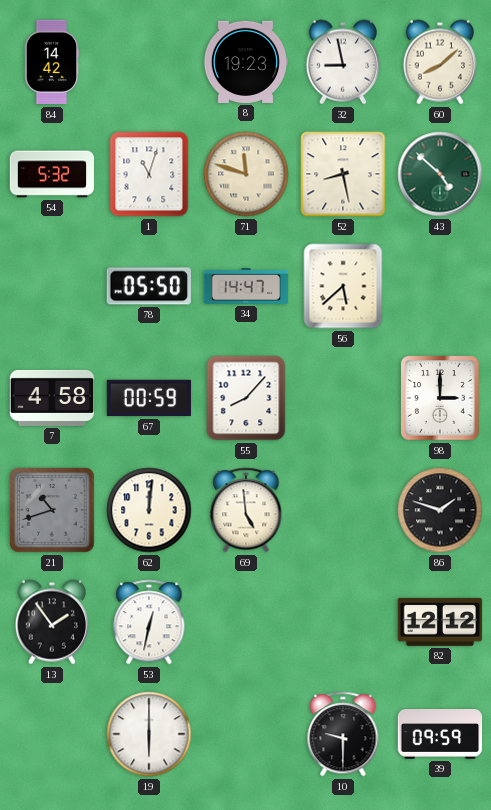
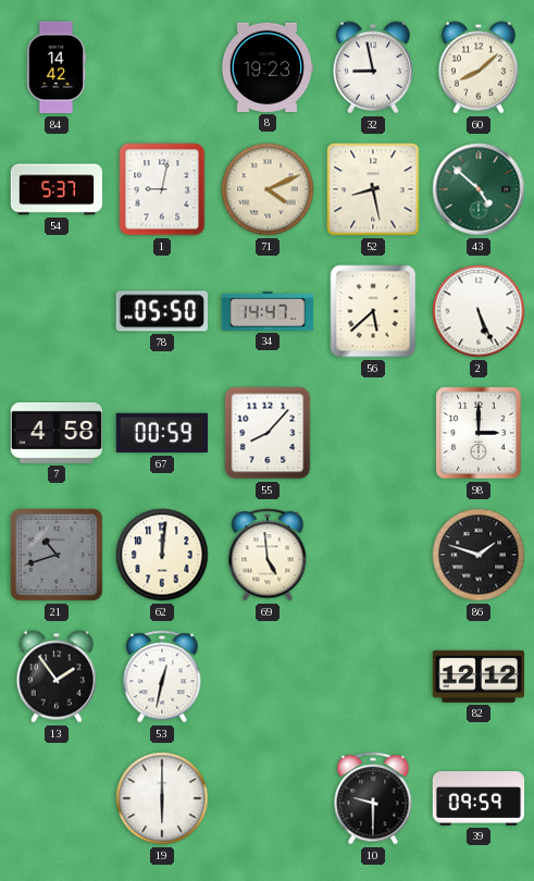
54: 5:32 -> 5:37
1: 11:03 -> 9:02
71: 11:48 -> 4:11
2: none -> 5:26
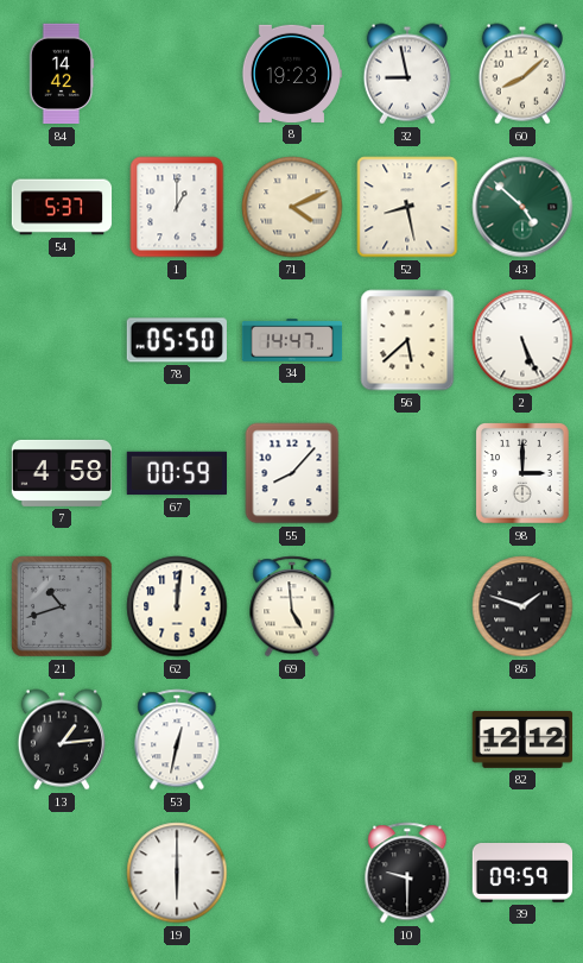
1: 9:02 -> 1:00
13: 1:54 -> 1:14
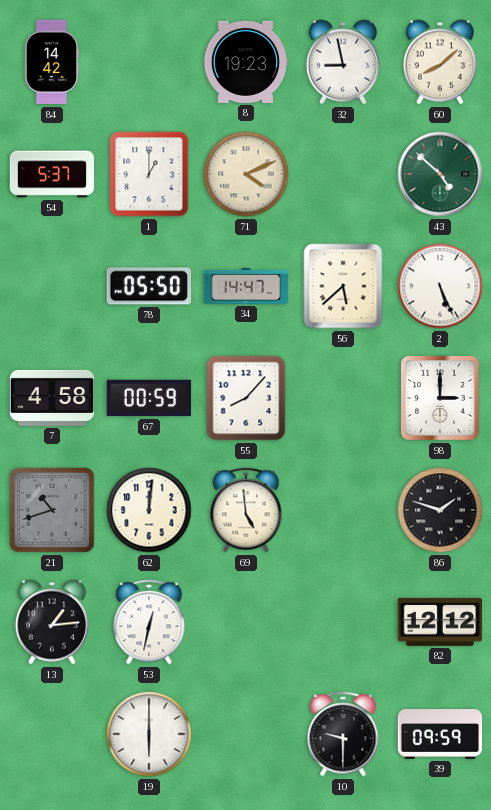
52: 8:28 -> none
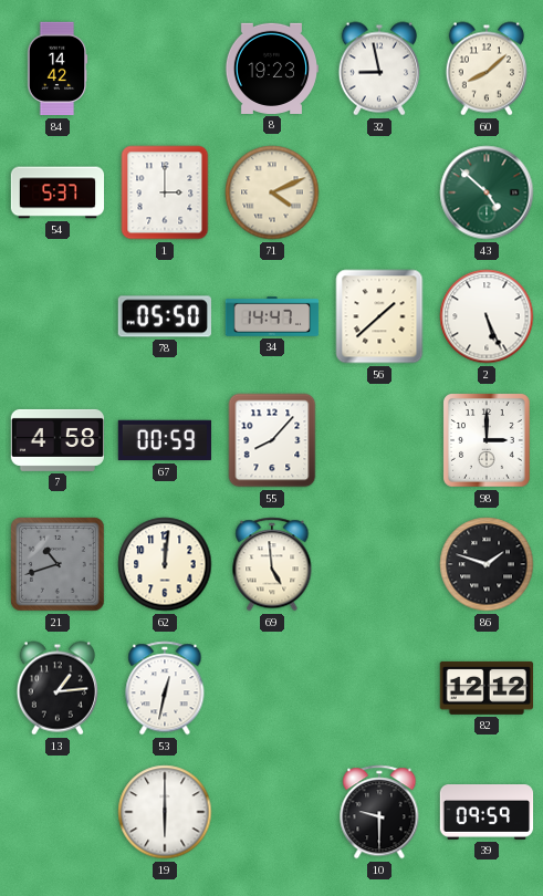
1: 1:00 -> 3:00
56: 5:38 -> 1:38
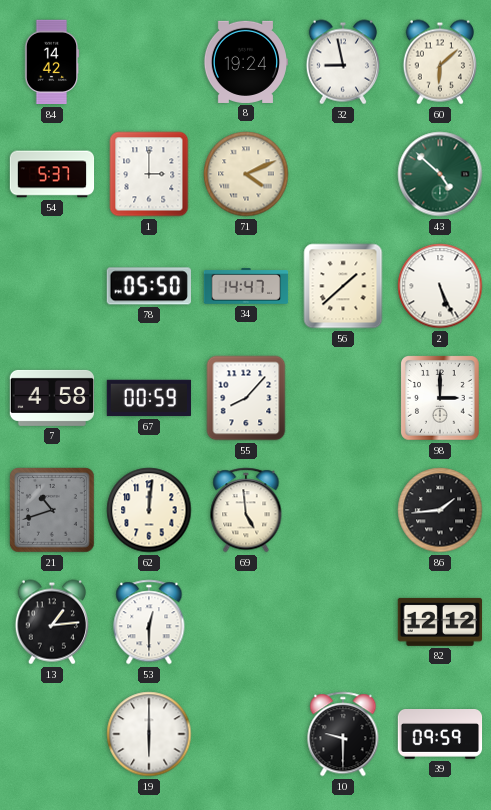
8: 19:23 -> 19:24
60: 8:08 -> 6:08
86: 1:48 -> 1:44
53: 12:32 -> 12:30
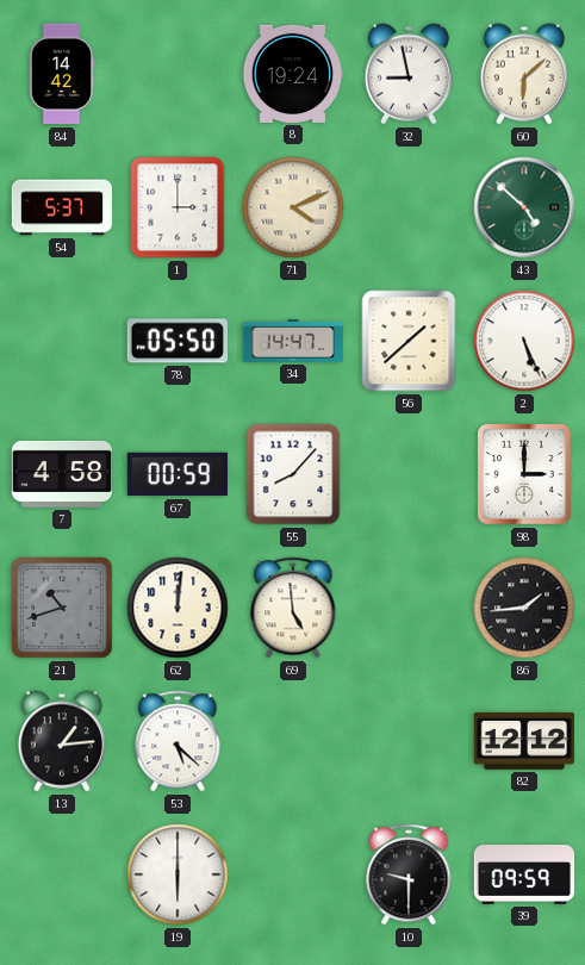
53: 12:30 -> 5:22
